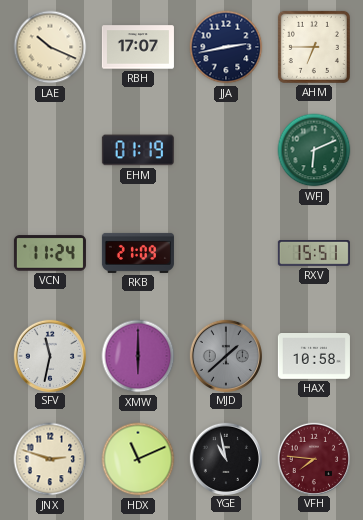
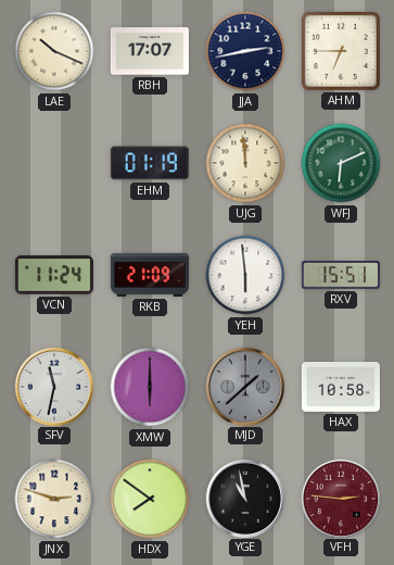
UJG: none -> 11:59
YEH: none -> 5:59
HDX: 11:11 -> 7:51
VFH: 7:46 -> 2:46
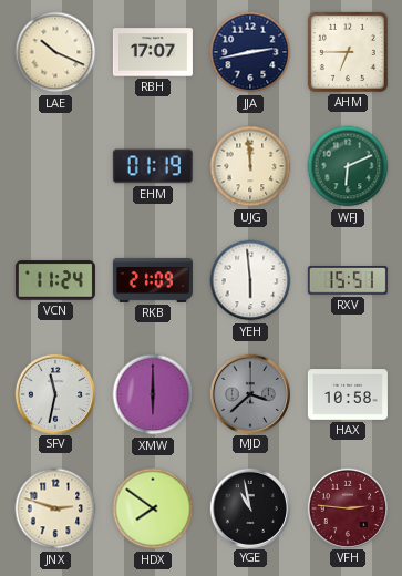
MJD: 1:38 -> 3:38
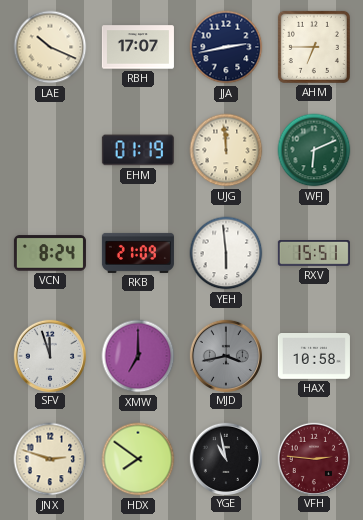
VCN: 11:24 -> 8:24
SFV: 11:32 -> 11:57
XMW: 6:00 -> 7:00
MJD: 3:38 -> 3:43
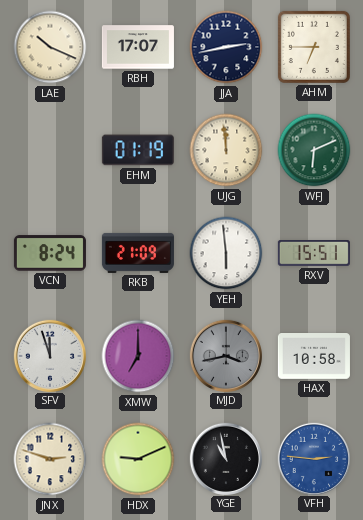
HDX: 7:51 -> 9:11
VFH dial: burgundy -> blue
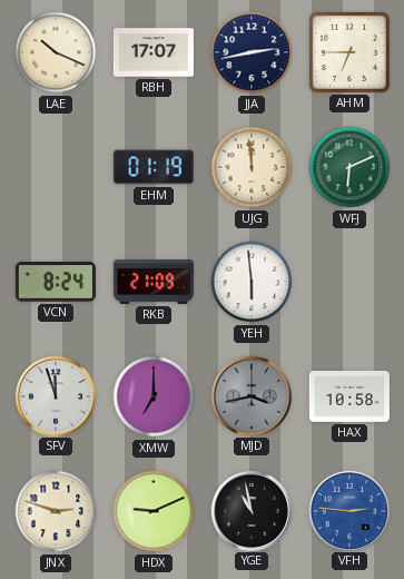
RXV: 15:51 -> none
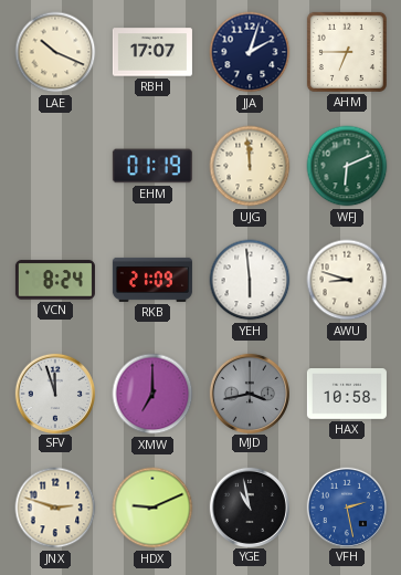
JJA: 2:43 -> 2:03
AWU: none -> 8:48
VFH: 2:46 -> 2:28
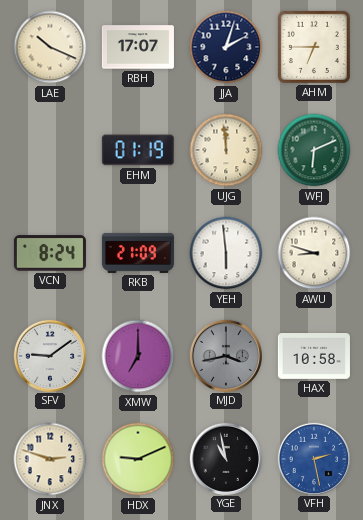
SFV: 11:57 -> 9:09
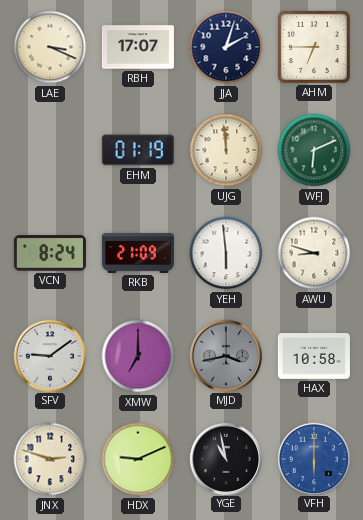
LAE: 10:19 -> 3:19
VFH: 2:28 -> 6:00
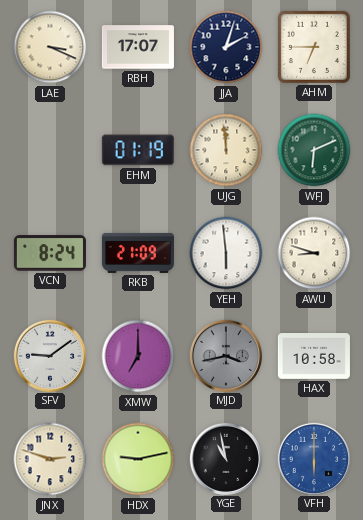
HDX: 9:11 -> 9:13
